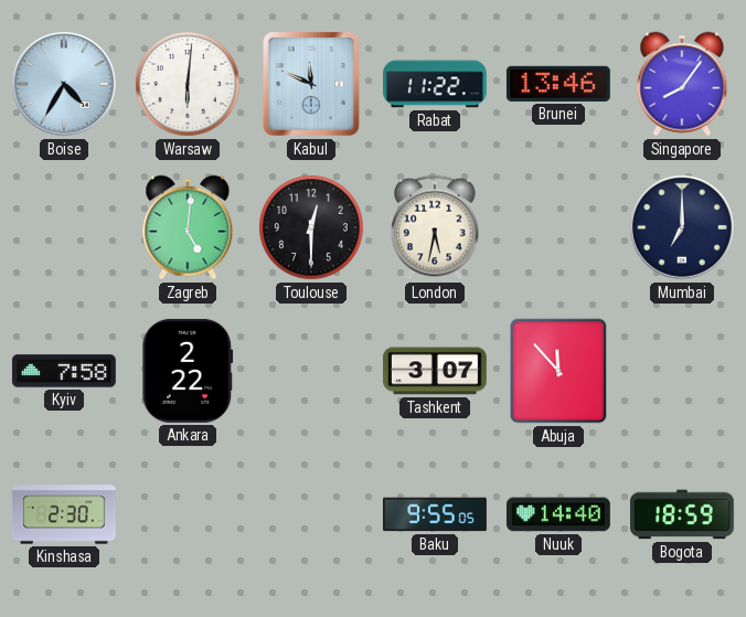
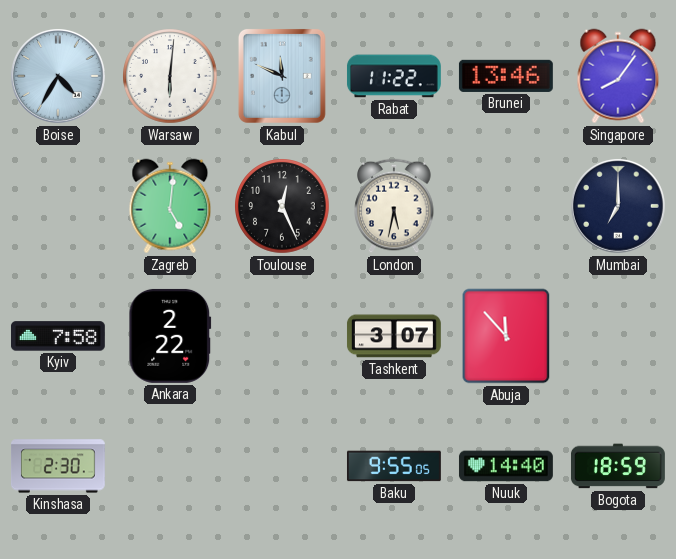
Toulouse: 12:30 -> 12:26
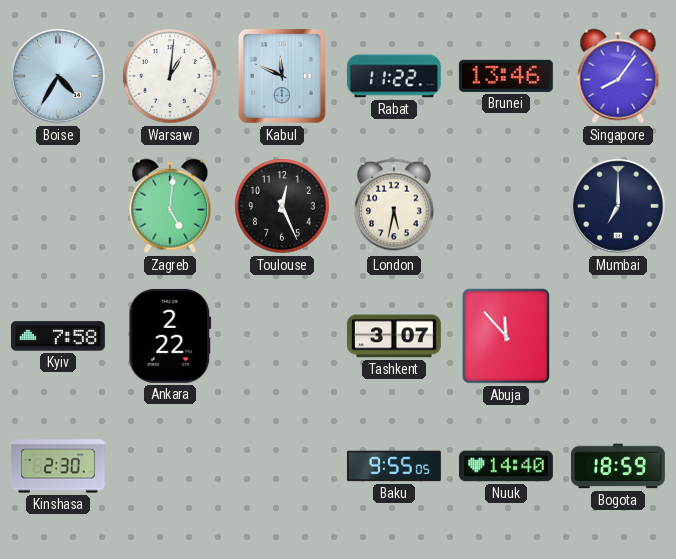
Warsaw: 6:01 -> 1:01
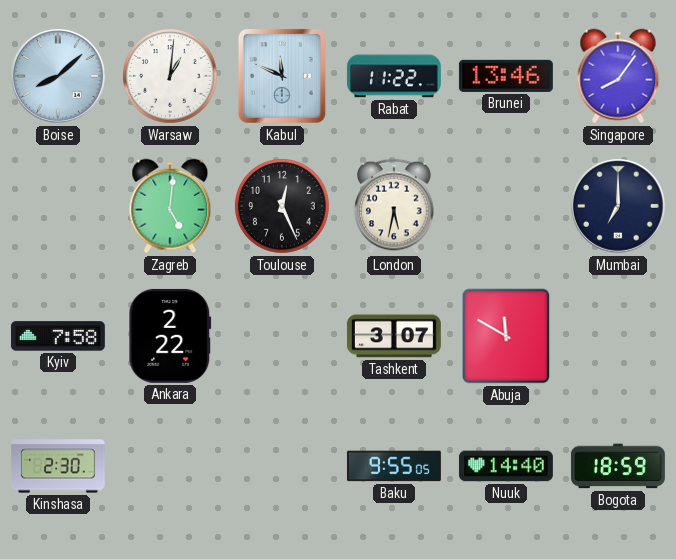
Boise: 4:35 -> 8:08
Abuja: 11:53 -> 11:50
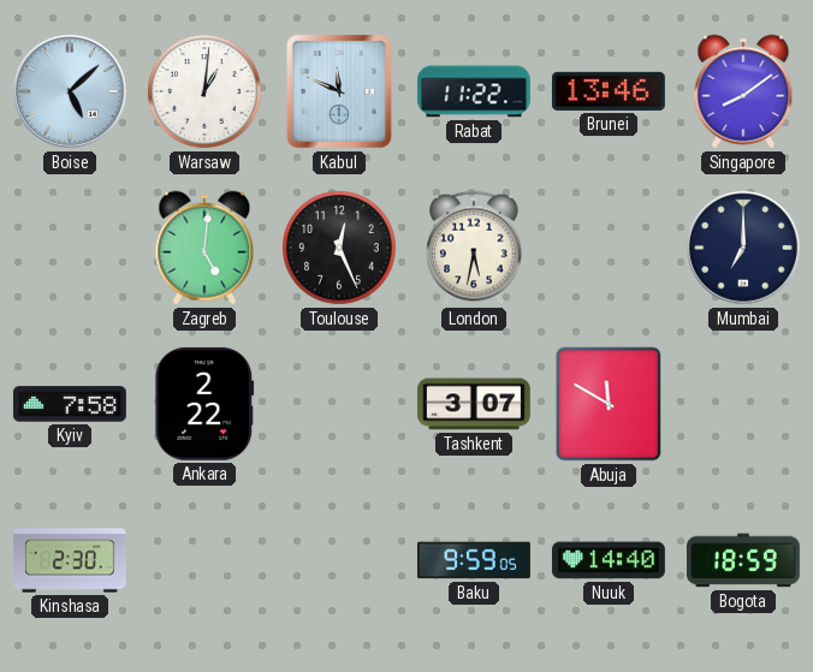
Boise: 8:08 -> 5:08
Singapore: 8:06 -> 8:09
Baku: 9:55 -> 9:59
